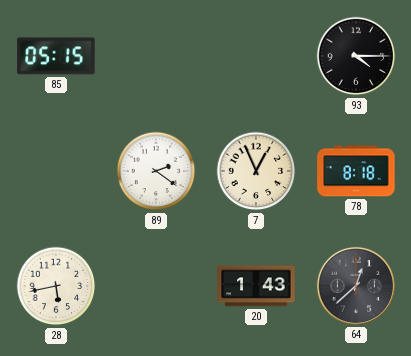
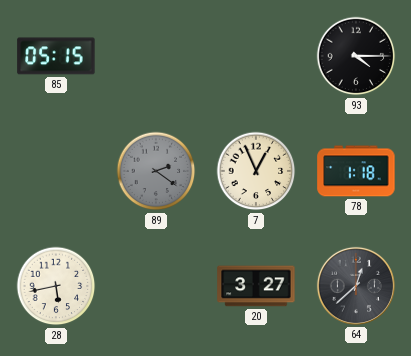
89 dial: white -> grey
78: 8:18 -> 1:18
20: 1:43 -> 3:27
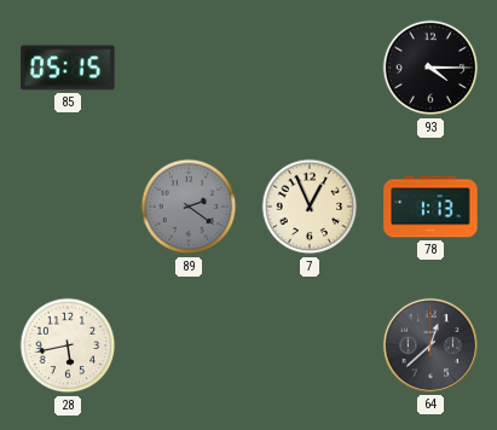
78: 1:18 -> 1:13
20: 3:27 -> none
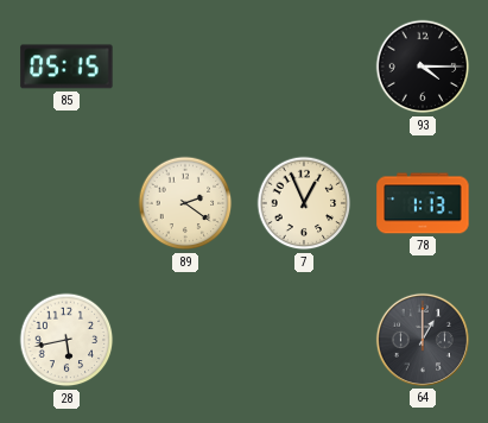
89 dial: grey -> cream
64: 12:38 -> 1:00
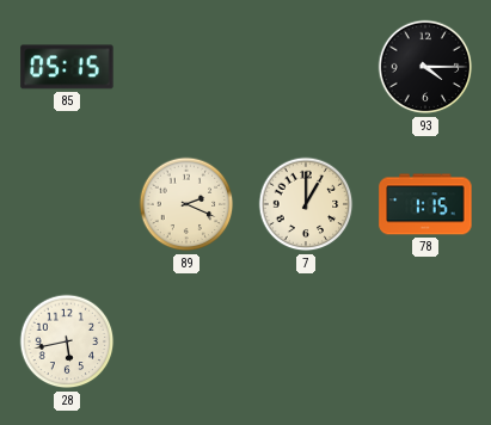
89: 2:21 -> 2:19
7: 12:56 -> 1:00
78: 1:13 -> 1:15
64: 1:00 -> none
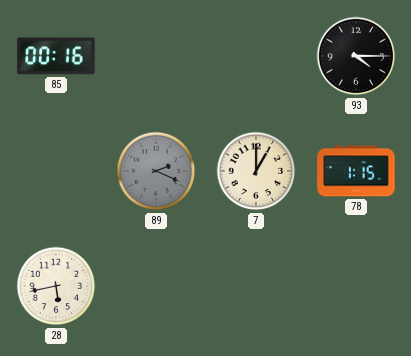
85: 05:15 -> 00:16
89 dial: cream -> grey
